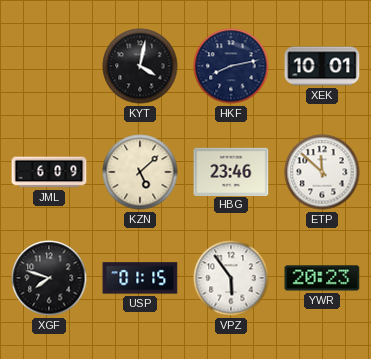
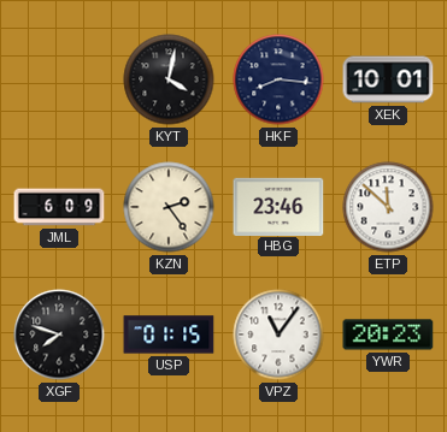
HKF: 8:13 -> 8:16
KZN: 5:08 -> 2:24
VPZ: 5:54 -> 11:06
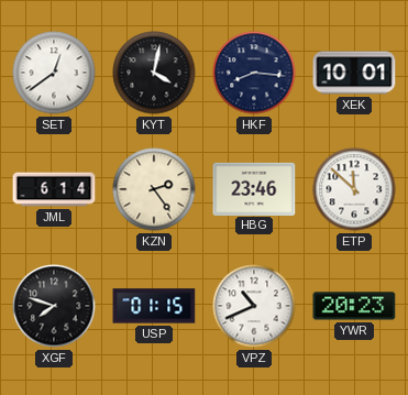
SET: none -> 12:39
JML: 6:09 -> 6:14
VPZ: 11:06 -> 10:41
